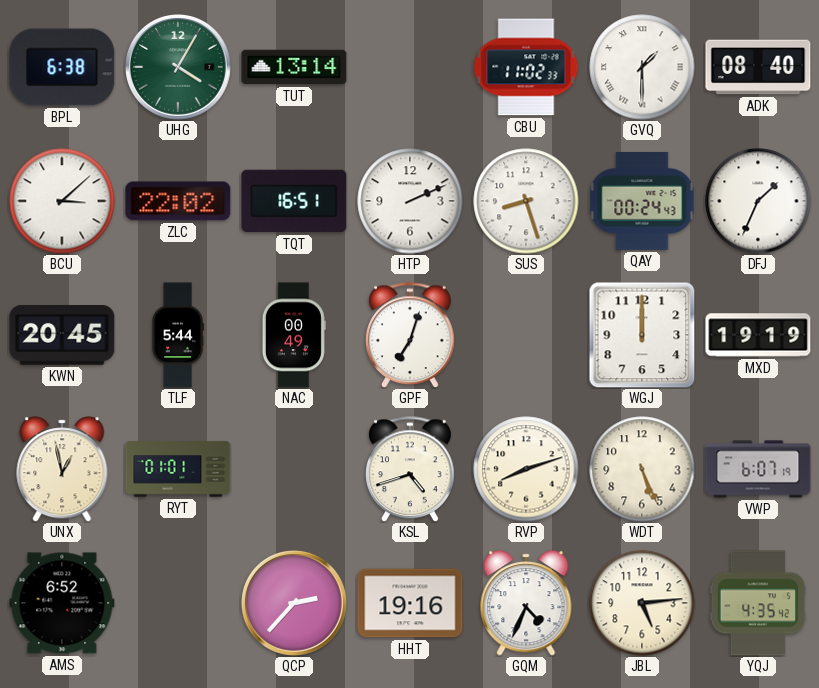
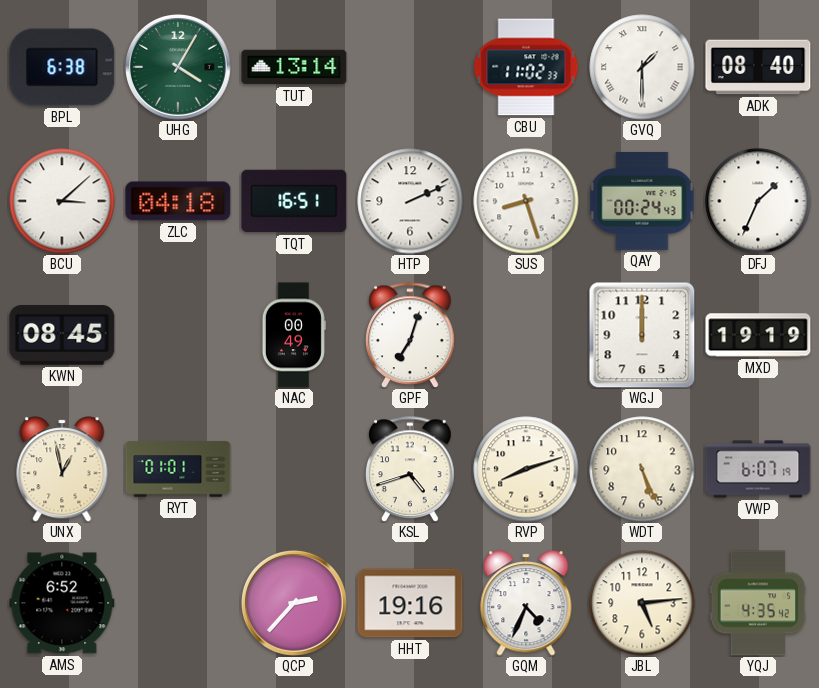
ZLC: 22:02 -> 04:18
KWN: 20:45 -> 08:45
TLF: 5:44 -> none
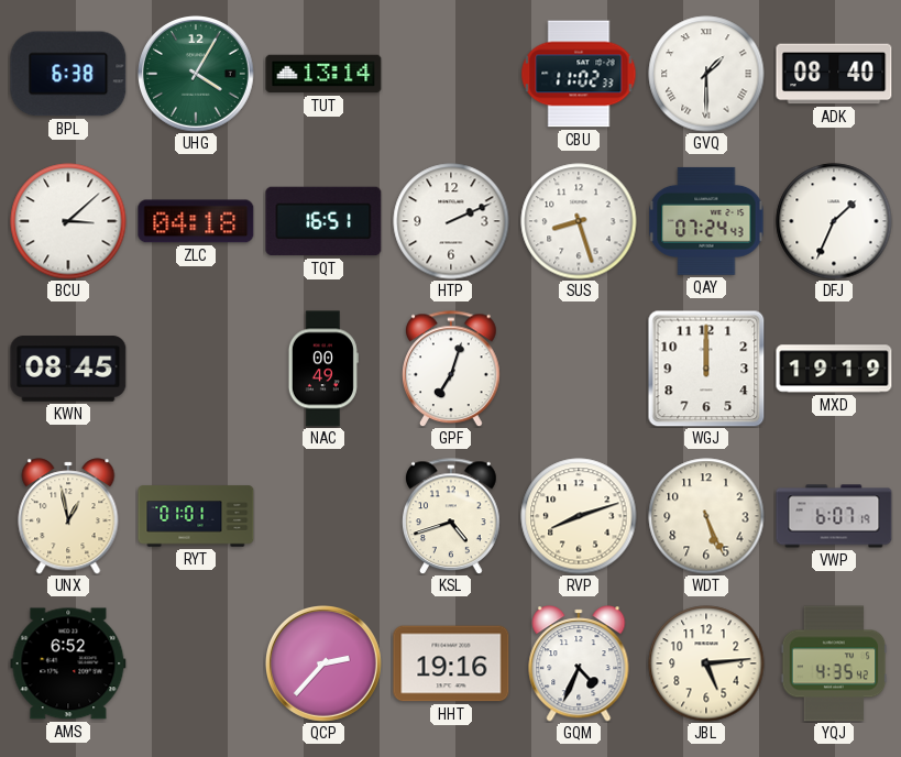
QAY: 00:24 -> 07:24
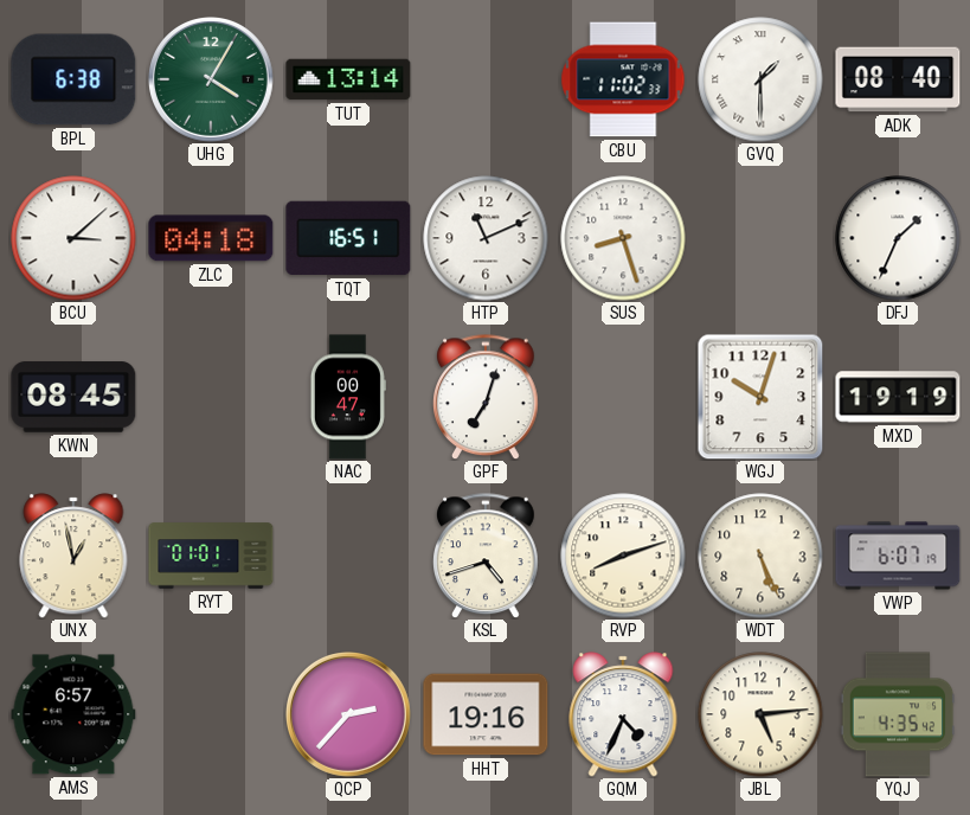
HTP: 2:11 -> 11:11
QAY: 07:24 -> none
NAC: 00:49 -> 00:47
WGJ: 12:00 -> 10:03
AMS: 6:52 -> 6:57
